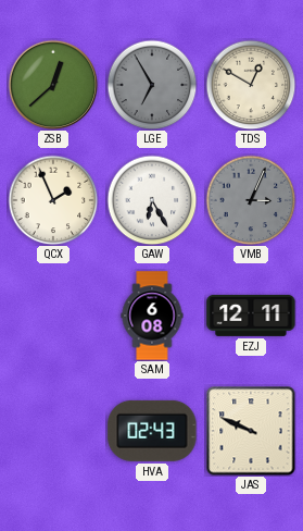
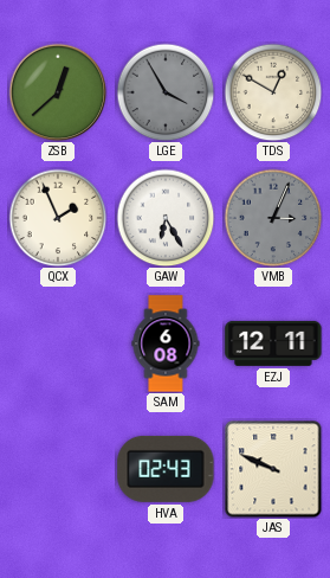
LGE: 6:55 -> 3:55
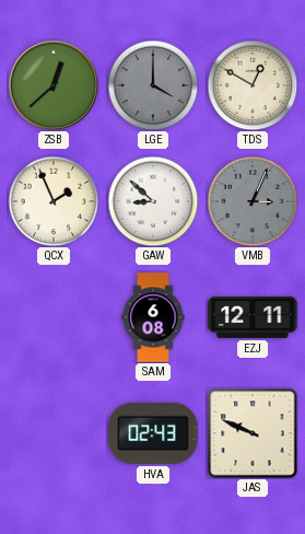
LGE: 3:55 -> 4:00
GAW: 6:25 -> 8:52
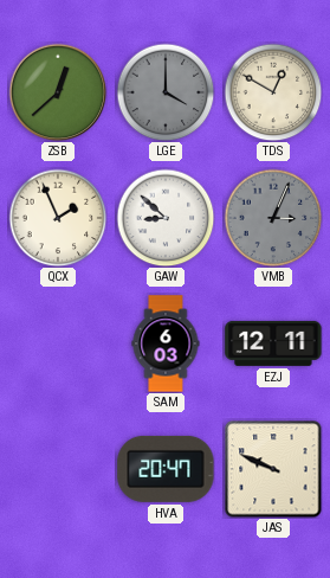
SAM: 6:08 -> 6:03
HVA: 02:43 -> 20:47
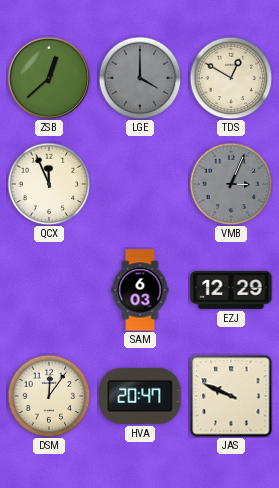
QCX: 1:56 -> 11:56
GAW: 8:52 -> none
EZJ: 12:11 -> 12:29
DSM: none -> 12:06
